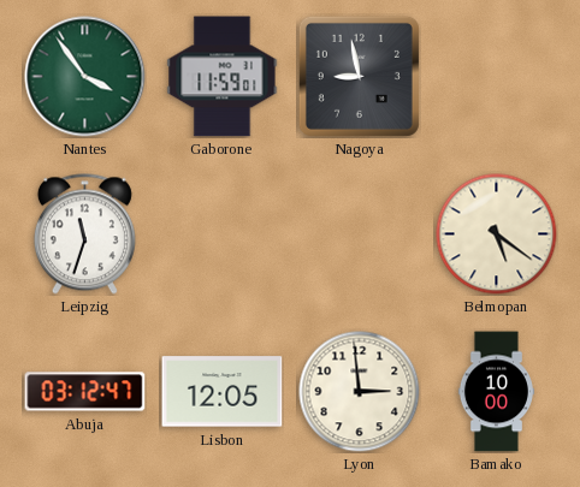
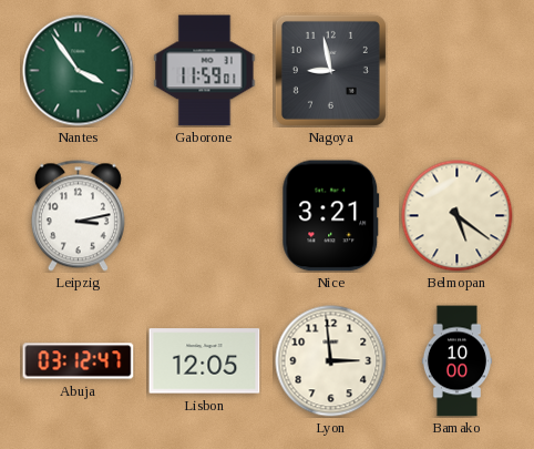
Leipzig: 11:33 -> 3:13
Nice: none -> 3:21
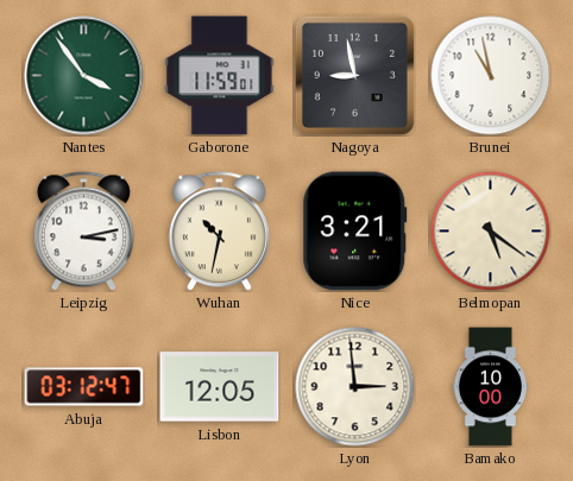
Brunei: none -> 10:58
Wuhan: none -> 10:32
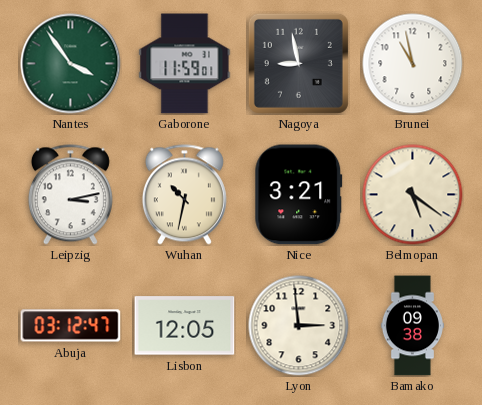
Bamako: 10:00 -> 09:38
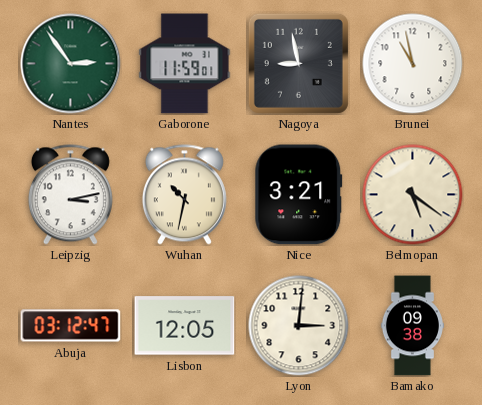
Nantes: 3:54 -> 2:54
Lyon: 2:59 -> 3:01
